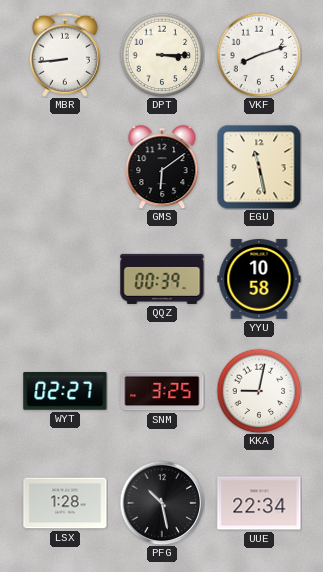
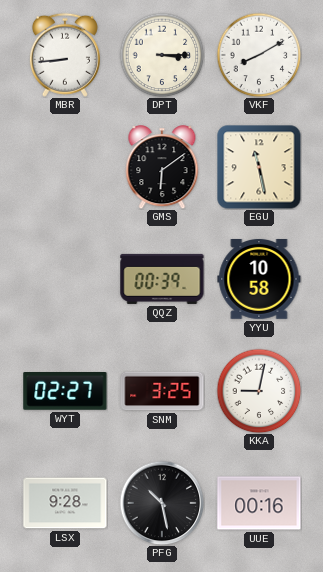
VKF: 8:12 -> 8:10
LSX: 1:28 -> 9:28
UUE: 22:34 -> 00:16
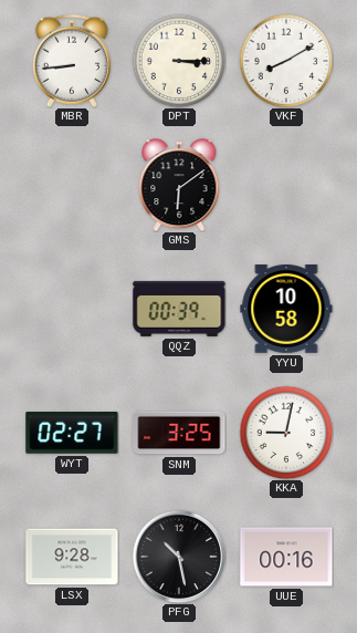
EGU: 11:28 -> none
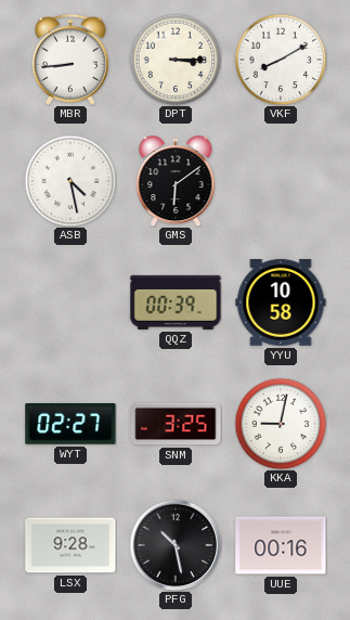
ASB: none -> 4:28
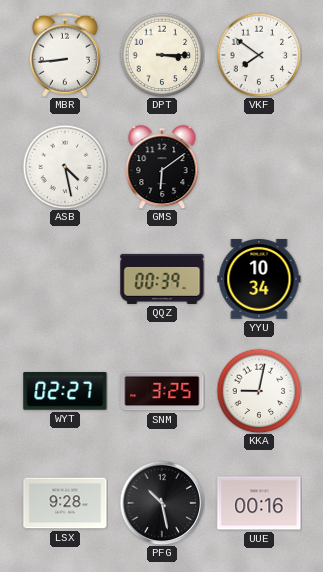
VKF: 8:10 -> 7:51
YYU: 10:58 -> 10:34
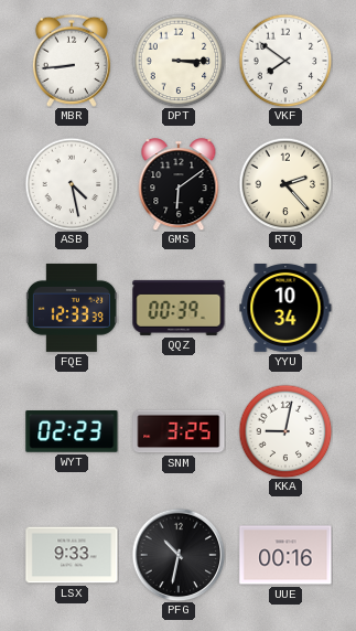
RTQ: none -> 2:23
FQE: none -> 12:33
WYT: 02:27 -> 02:23
LSX: 9:28 -> 9:33
PFG: 10:28 -> 10:32
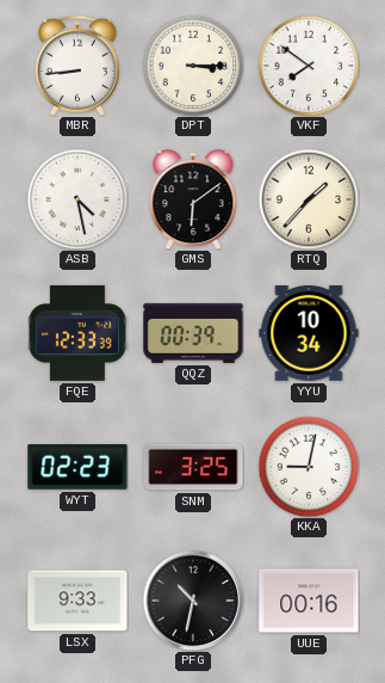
RTQ: 2:23 -> 1:37
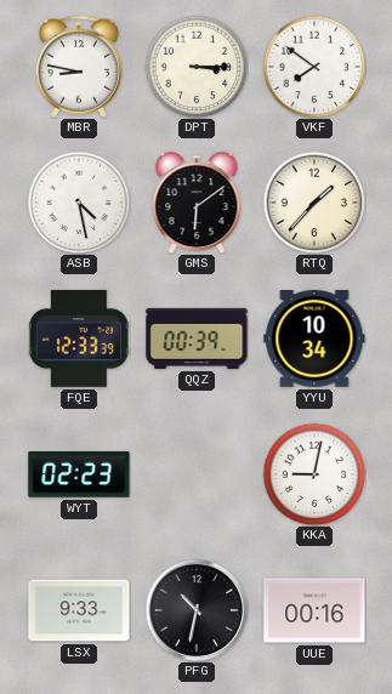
MBR: 8:44 -> 8:47
SNM: 3:25 -> none
